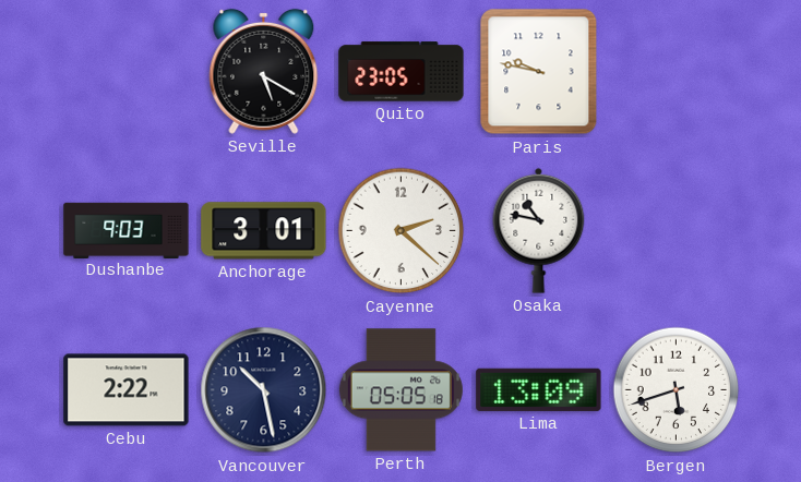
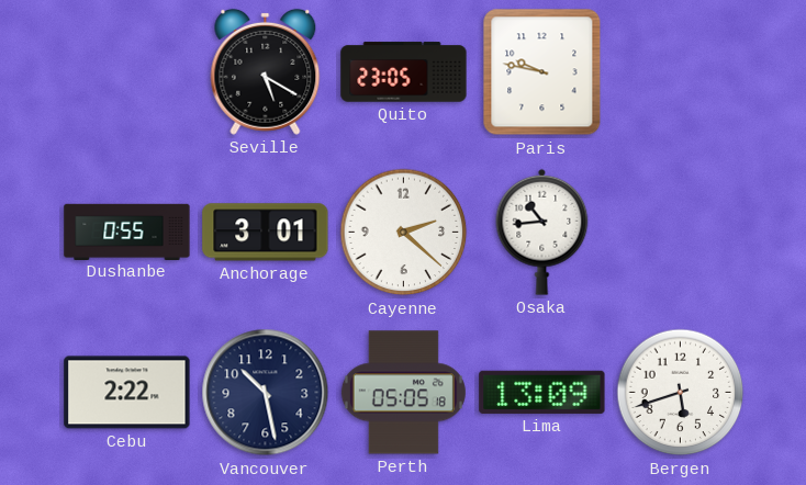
Dushanbe: 9:03 -> 0:55
Osaka: 10:47 -> 10:44
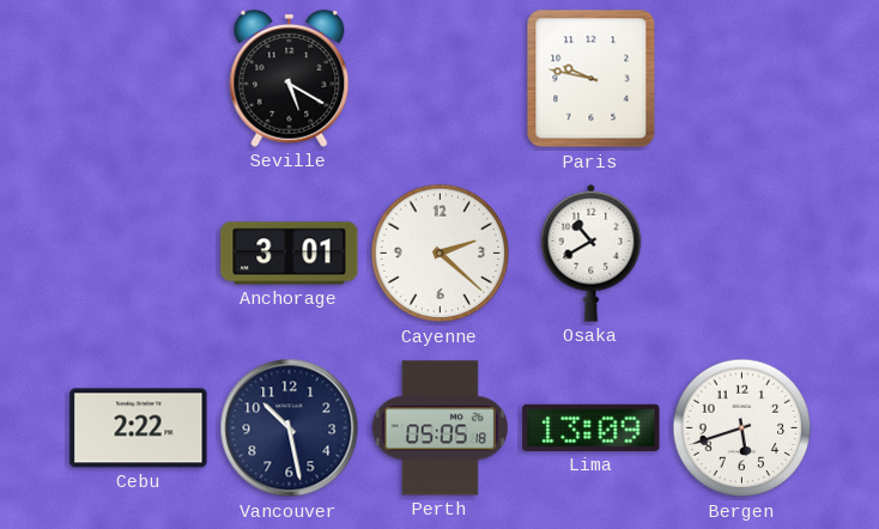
Quito: 23:05 -> none
Dushanbe: 0:55 -> none
Osaka: 10:44 -> 10:40
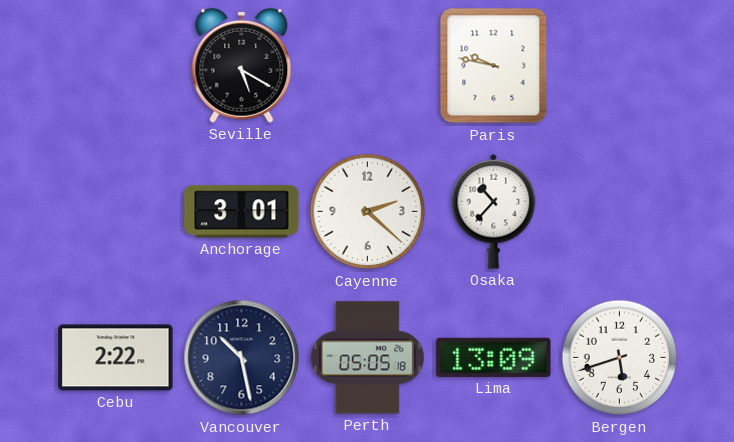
Osaka: 10:40 -> 10:37
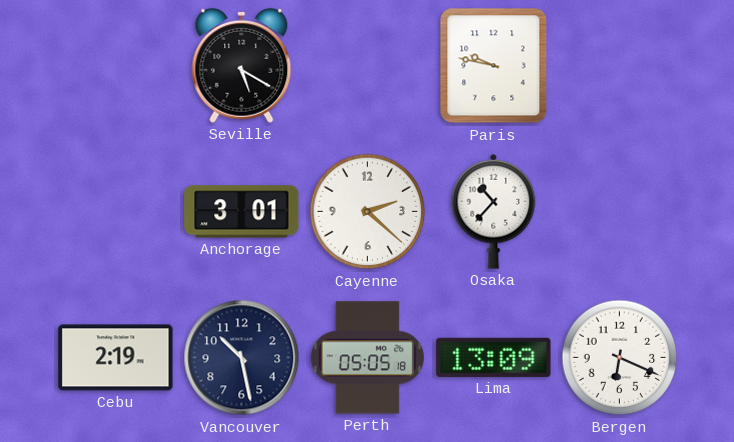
Cebu: 2:22 -> 2:19
Bergen: 5:42 -> 6:19
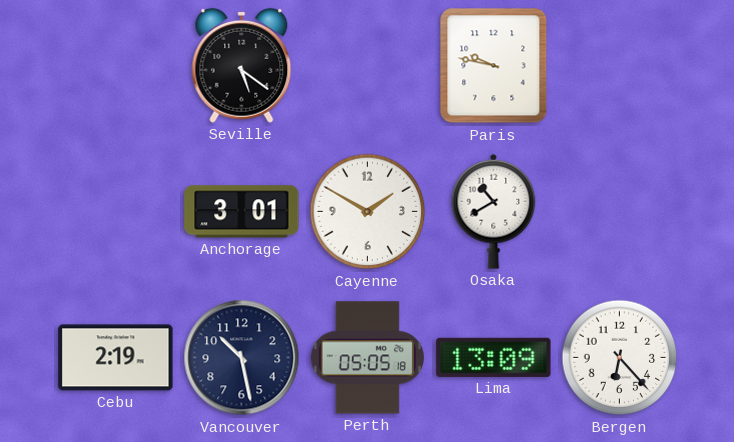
Seville: 5:20 -> 5:21
Cayenne: 2:22 -> 1:50
Osaka: 10:37 -> 10:40
Bergen: 6:19 -> 6:23
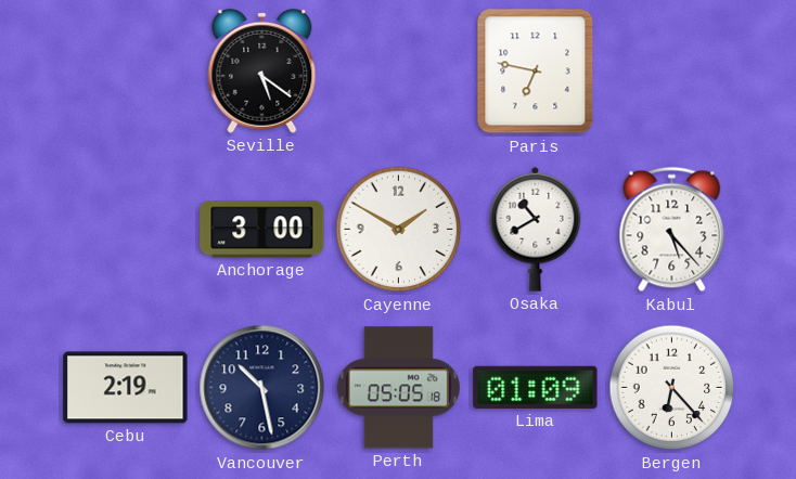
Paris: 9:47 -> 6:47
Anchorage: 3:01 -> 3:00
Kabul: none -> 5:23
Lima: 13:09 -> 01:09
